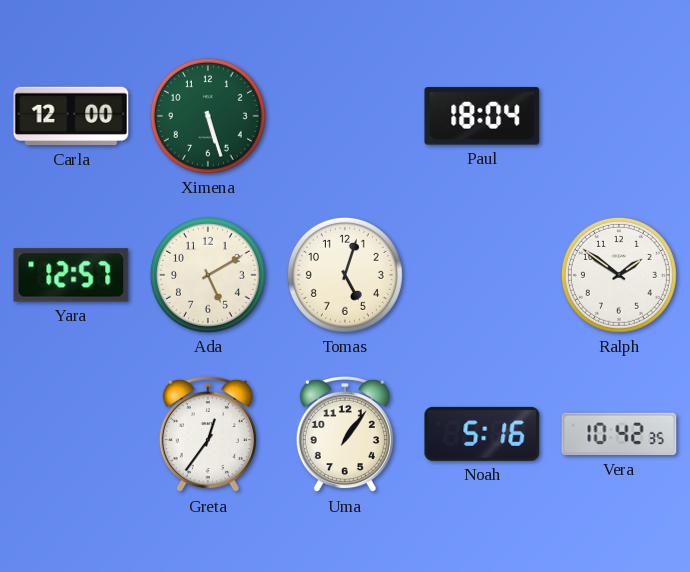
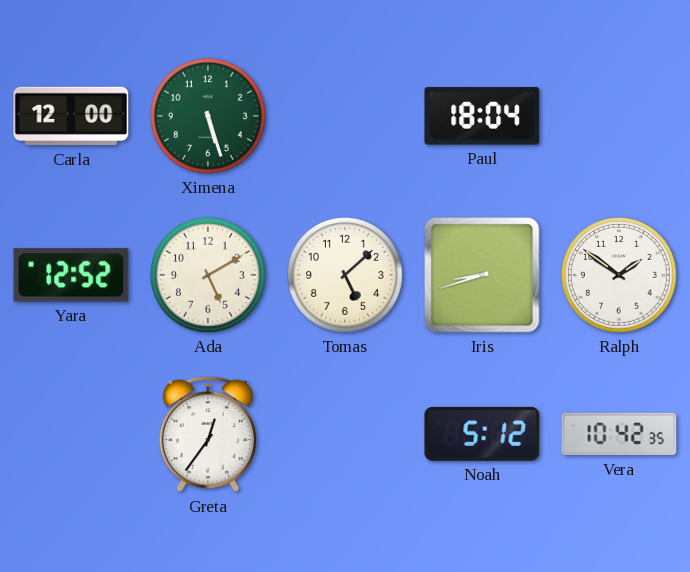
Yara: 12:57 -> 12:52
Tomas: 5:03 -> 5:08
Iris: none -> 8:42
Uma: 1:06 -> none
Noah: 5:16 -> 5:12
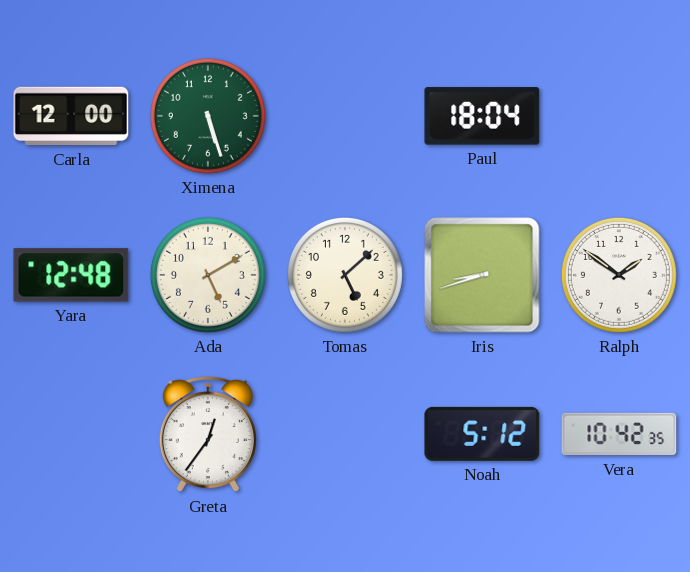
Yara: 12:52 -> 12:48
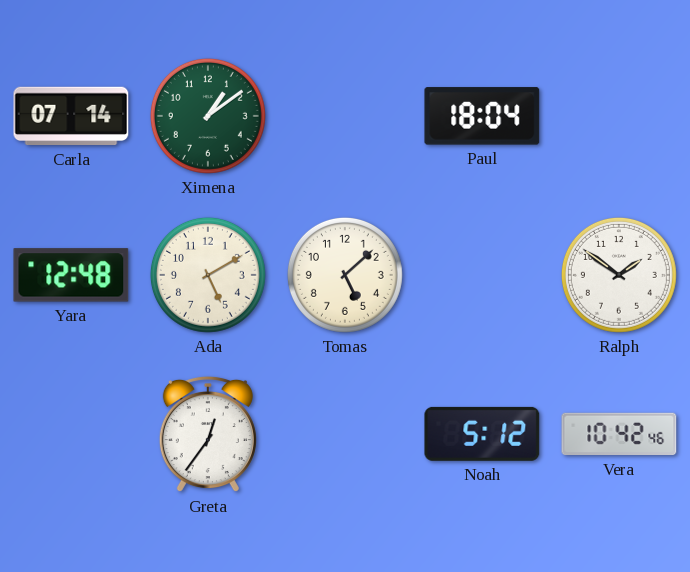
Carla: 12:00 -> 07:14
Ximena: 5:27 -> 1:09
Iris: 8:42 -> none
Vera: 10:42:35 -> 10:42:46
